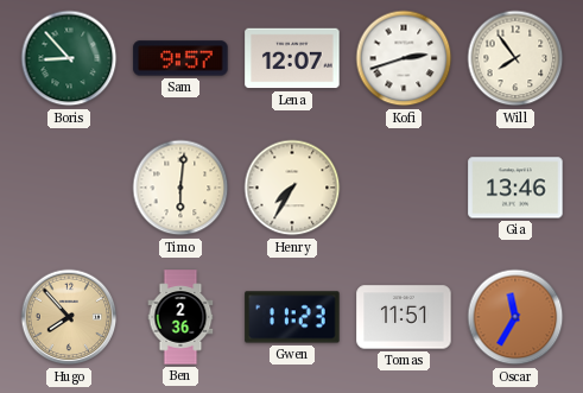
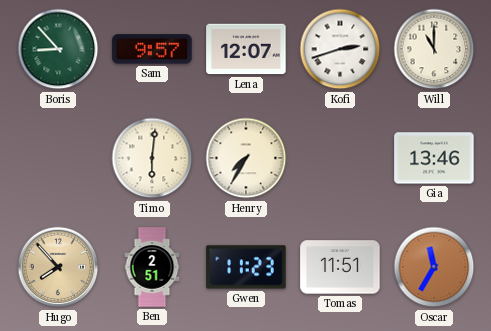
Will: 7:54 -> 11:00
Ben: 2:36 -> 2:51
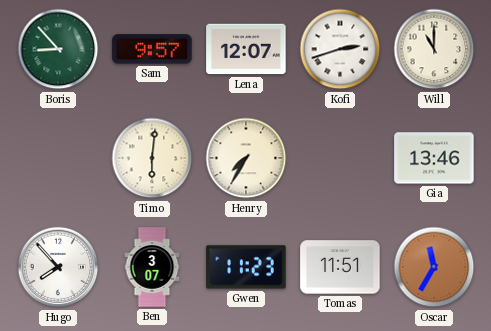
Hugo dial: champagne -> white
Ben: 2:51 -> 3:07
